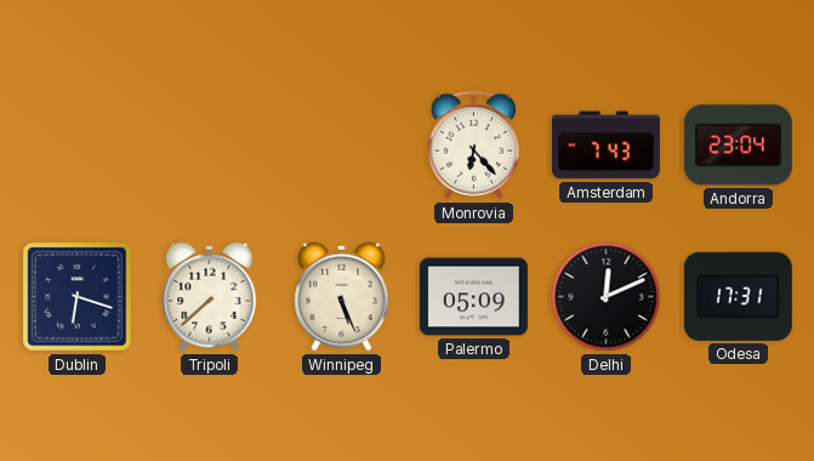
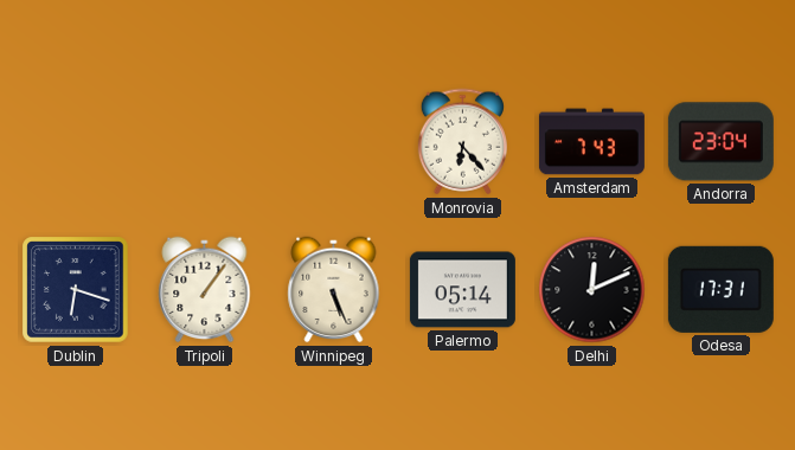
Tripoli: 7:38 -> 1:06
Palermo: 05:09 -> 05:14
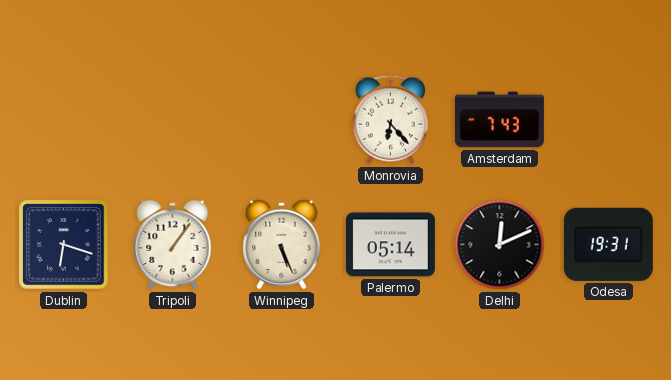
Andorra: 23:04 -> none
Odesa: 17:31 -> 19:31
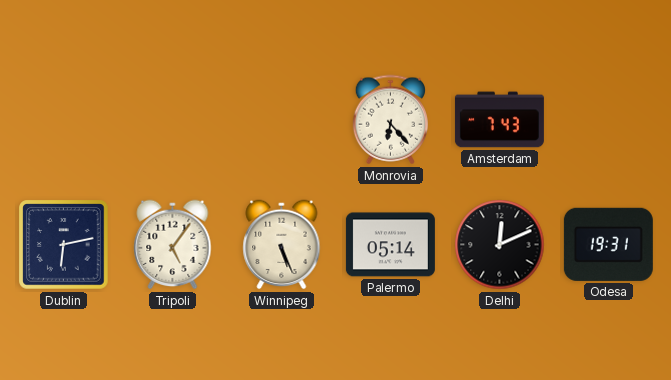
Dublin: 6:18 -> 6:13
Tripoli: 1:06 -> 5:06
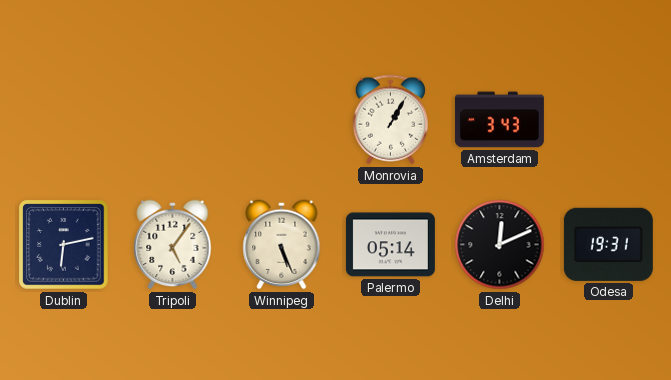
Monrovia: 6:23 -> 1:05
Amsterdam: 7:43 -> 3:43
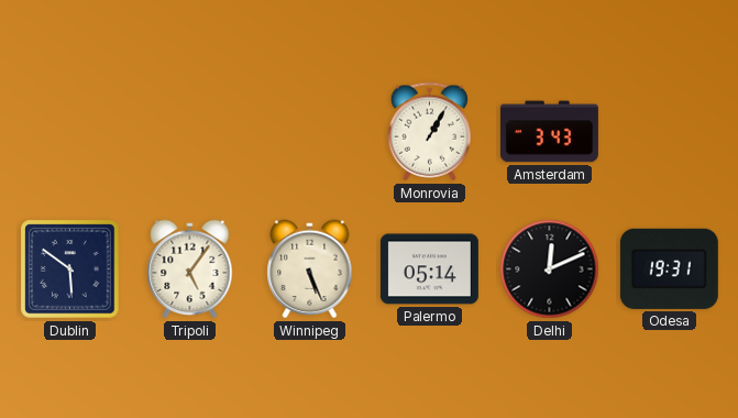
Dublin: 6:13 -> 5:51
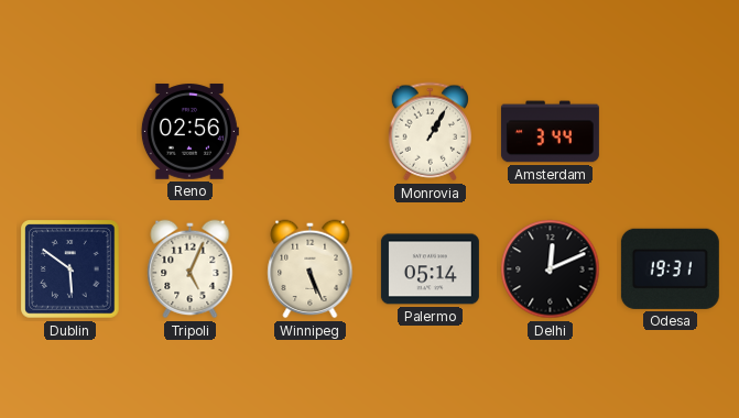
Reno: none -> 02:56
Amsterdam: 3:43 -> 3:44
Tripoli: 5:06 -> 5:04
